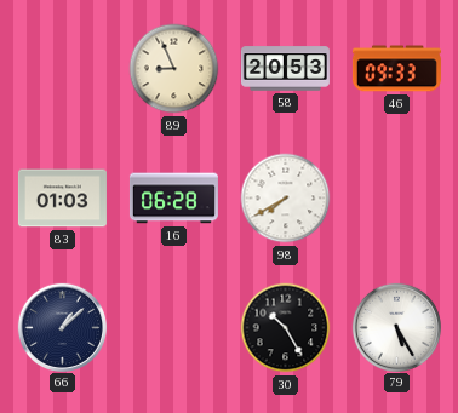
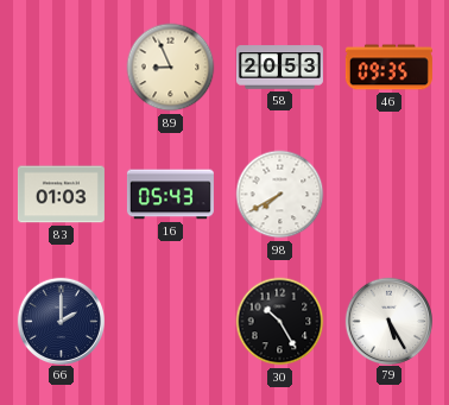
46: 09:33 -> 09:35
16: 06:28 -> 05:43
66: 1:08 -> 2:00
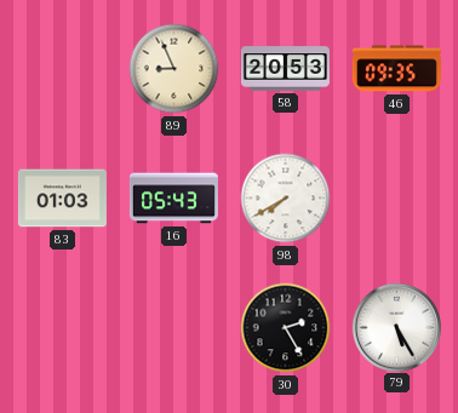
66: 2:00 -> none
30: 10:25 -> 2:25
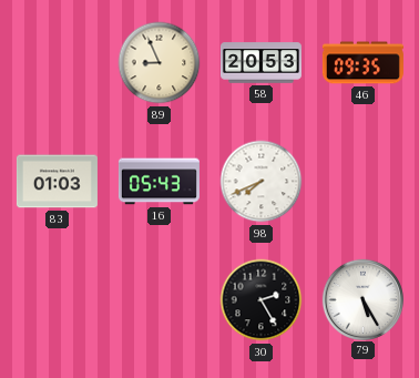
98: 7:40 -> 7:41
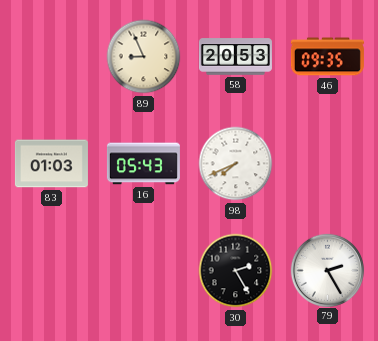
79: 5:25 -> 2:25
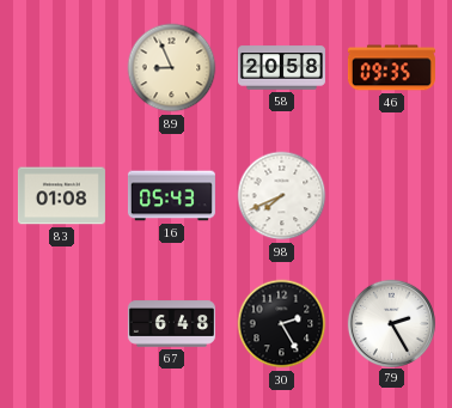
58: 20:53 -> 20:58
83: 01:03 -> 01:08
67: none -> 6:48
